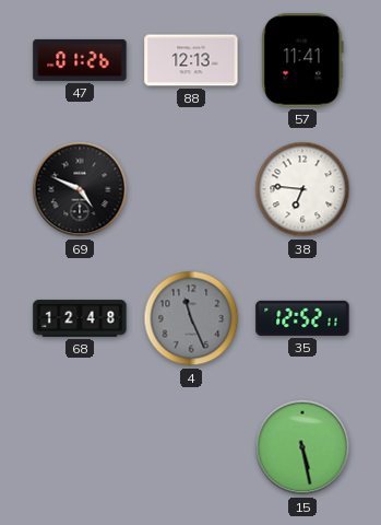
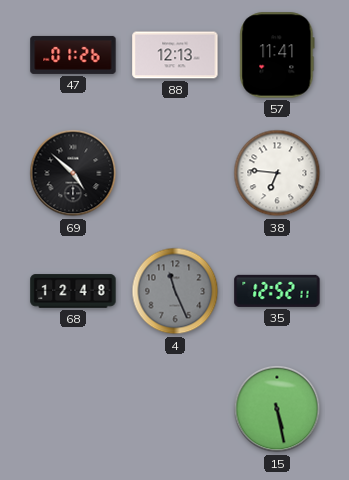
69: 4:49 -> 4:52
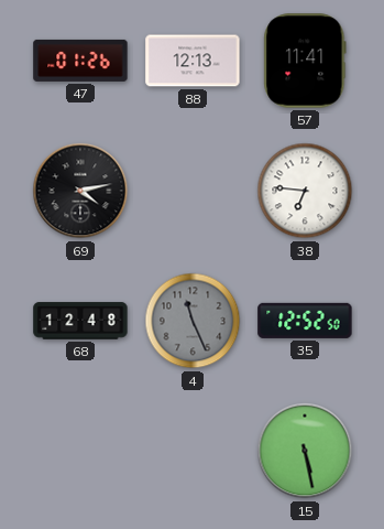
69: 4:52 -> 4:13
35: 12:52:11 -> 12:52:50
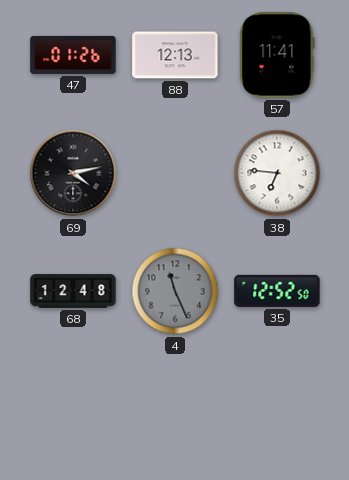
15: 5:28 -> none
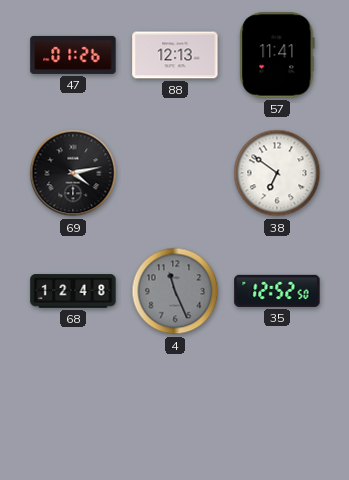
38: 6:46 -> 6:51
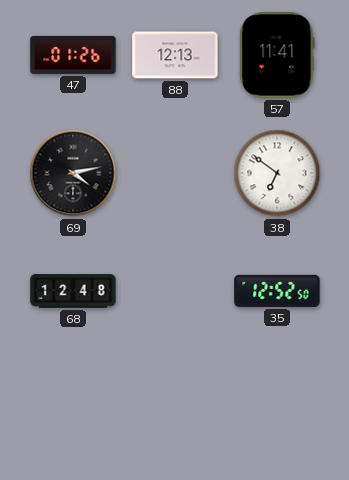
4: 11:26 -> none
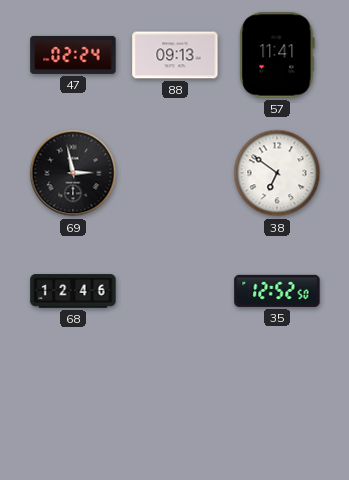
47: 01:26 -> 02:24
88: 12:13 -> 09:13
69: 4:13 -> 2:58
68: 12:48 -> 12:46
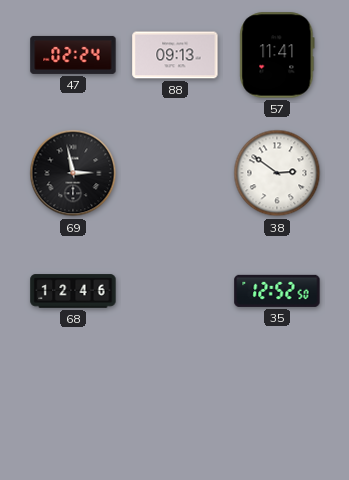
38: 6:51 -> 2:51
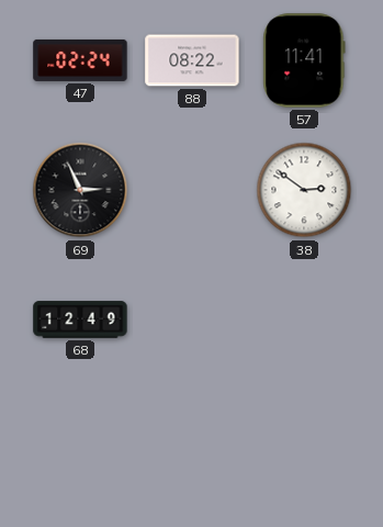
88: 09:13 -> 08:22
69: 2:58 -> 2:56
68: 12:46 -> 12:49
35: 12:52 -> none
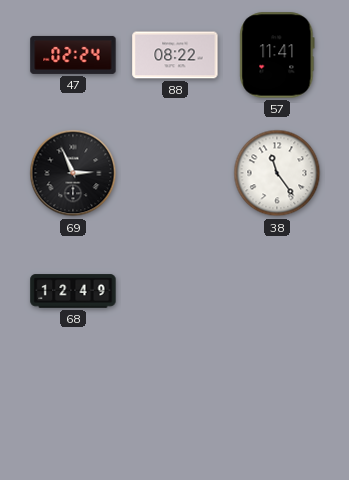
38: 2:51 -> 11:24
